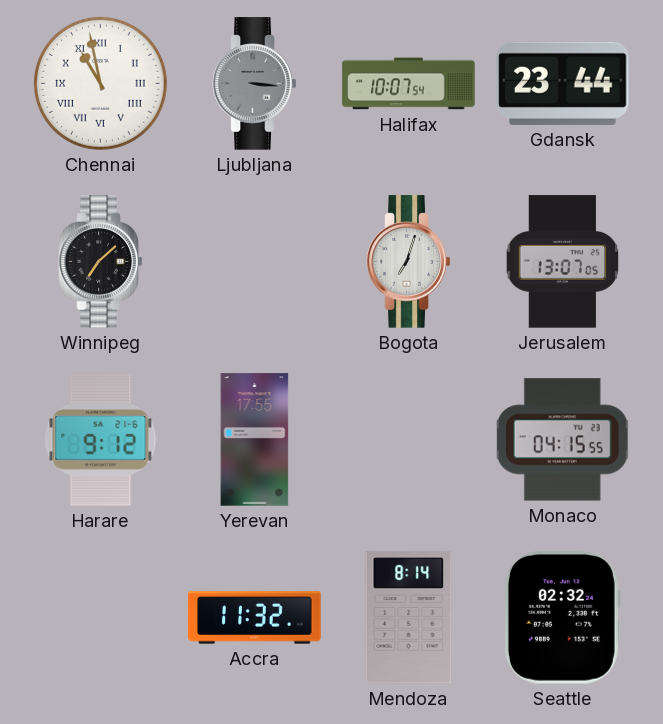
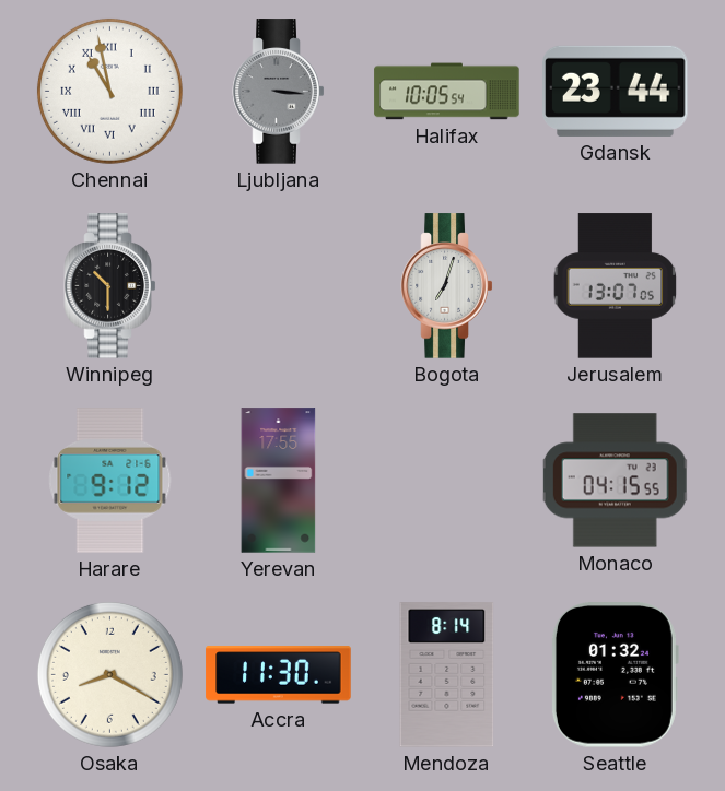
Halifax: 10:07 -> 10:05
Winnipeg: 7:08 -> 10:30
Osaka: none -> 8:20
Accra: 11:32 -> 11:30
Seattle: 02:32 -> 01:32
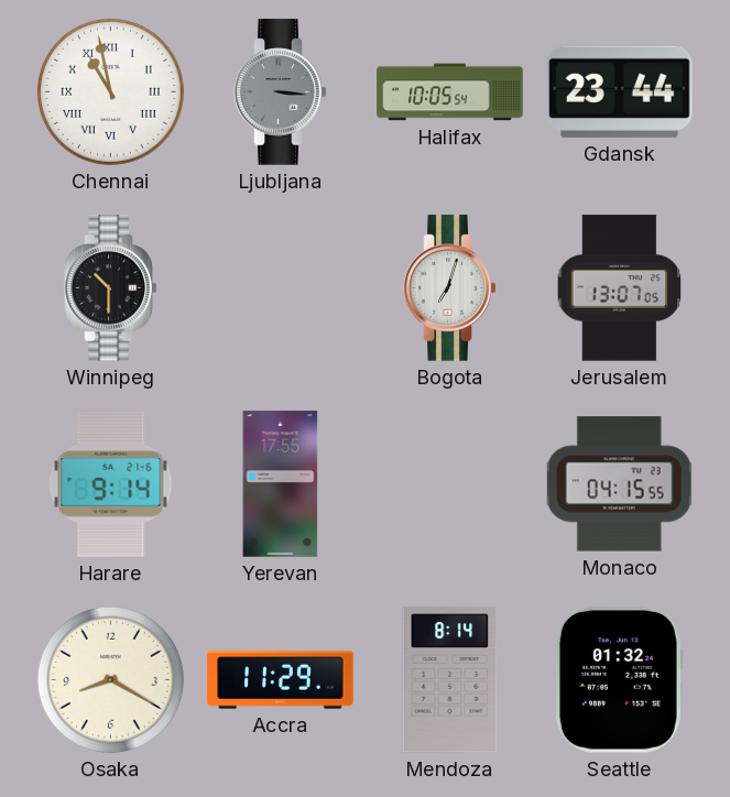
Harare: 9:12 -> 9:14
Accra: 11:30 -> 11:29
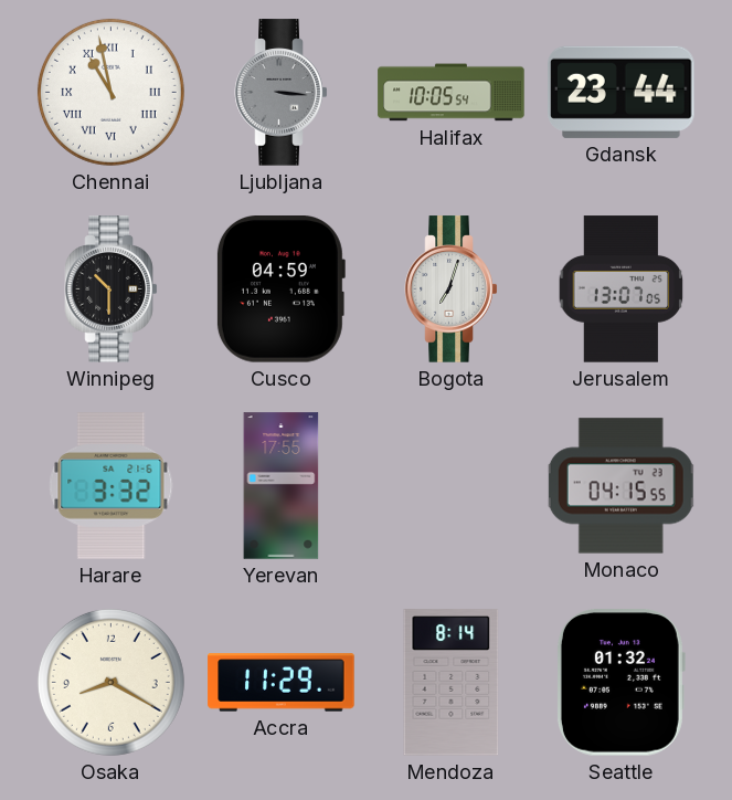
Cusco: none -> 04:59
Harare: 9:14 -> 3:32
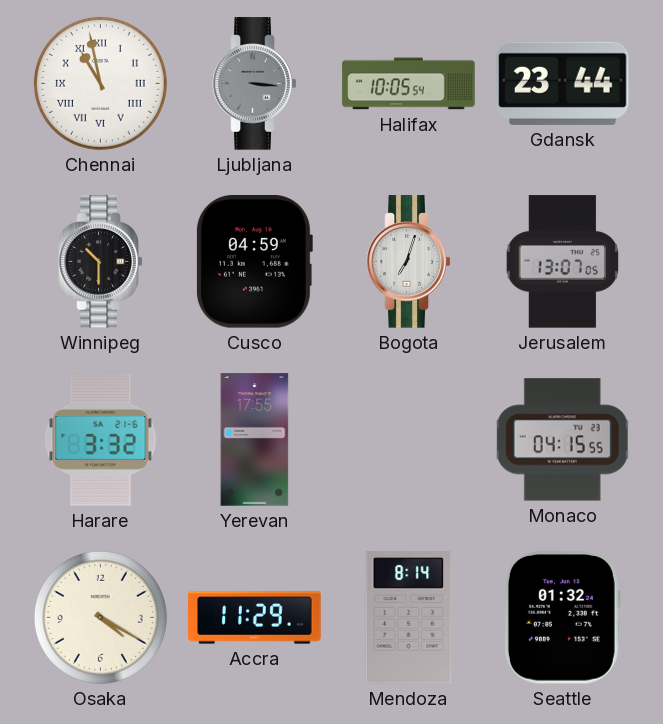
Osaka: 8:20 -> 4:20
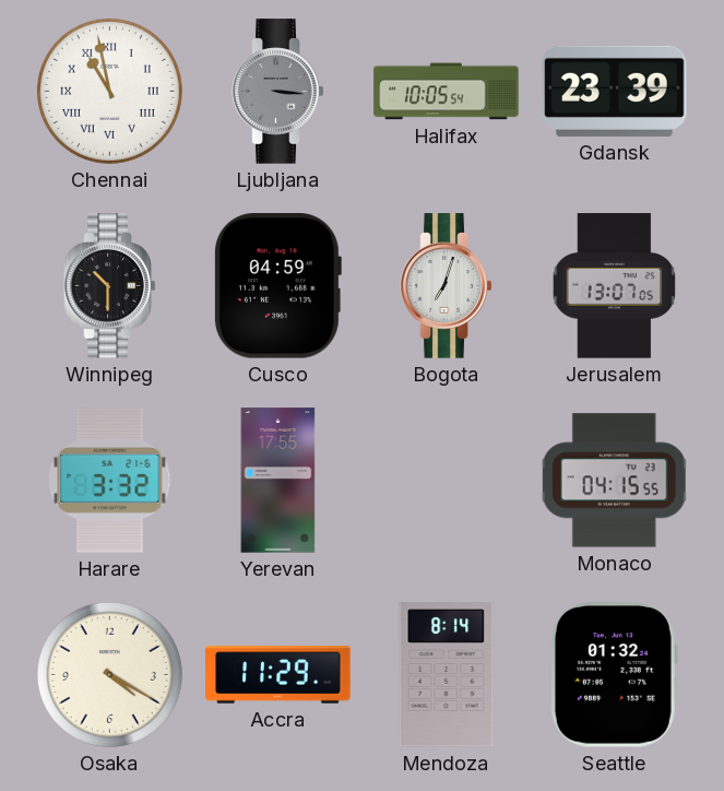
Gdansk: 23:44 -> 23:39
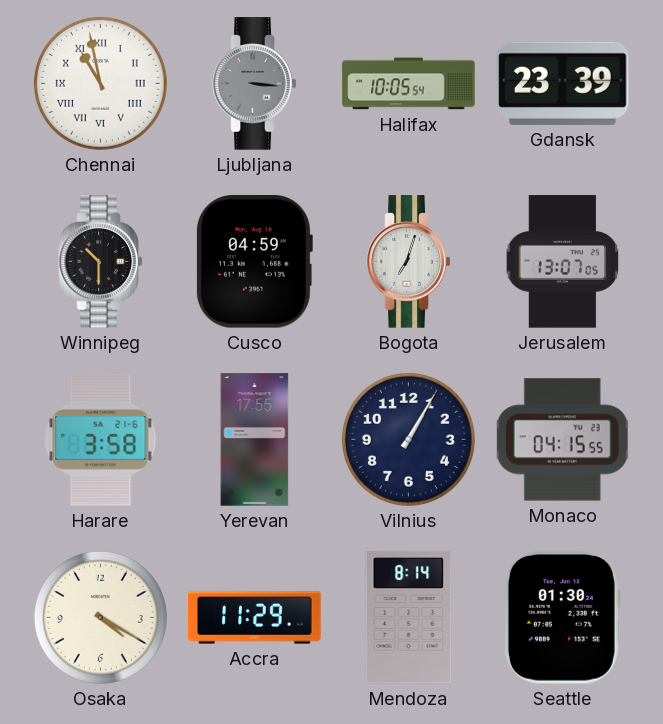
Harare: 3:32 -> 3:58
Vilnius: none -> 1:05
Seattle: 01:32 -> 01:30
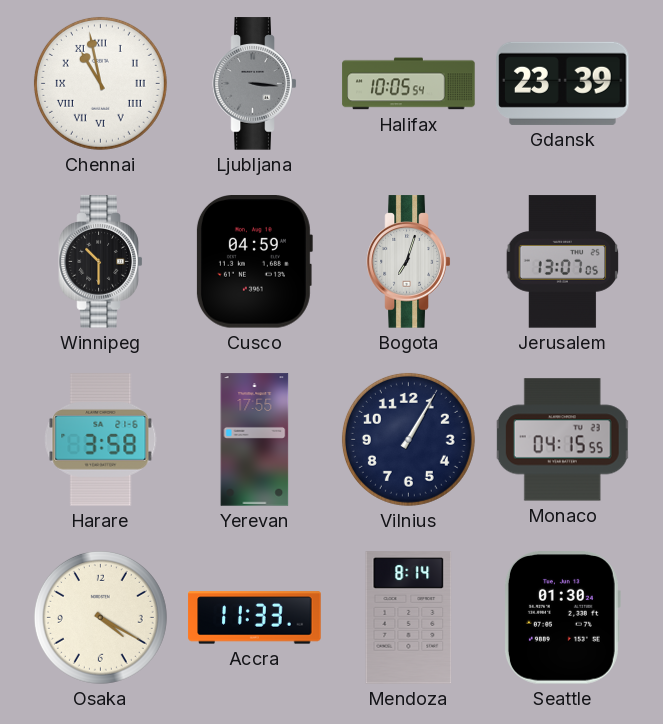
Accra: 11:29 -> 11:33
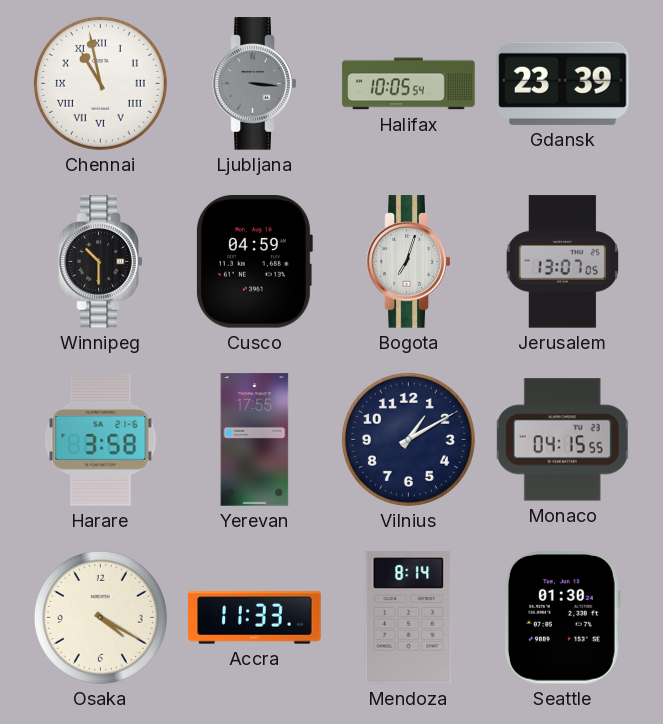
Vilnius: 1:05 -> 1:10
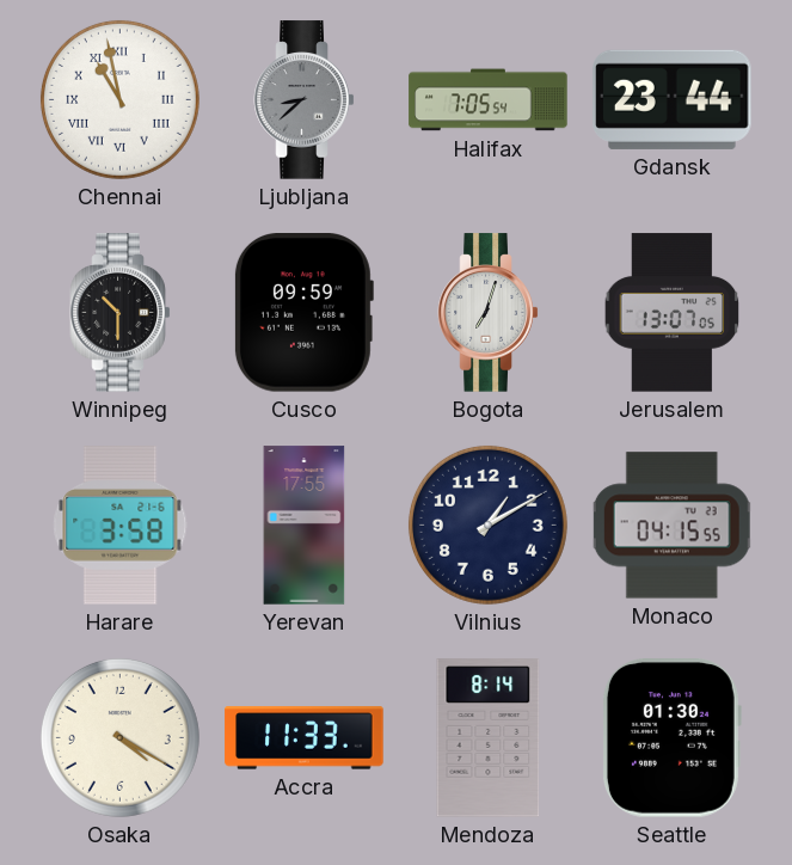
Ljubljana: 3:16 -> 8:38
Halifax: 10:05 -> 7:05
Gdansk: 23:39 -> 23:44
Cusco: 04:59 -> 09:59
